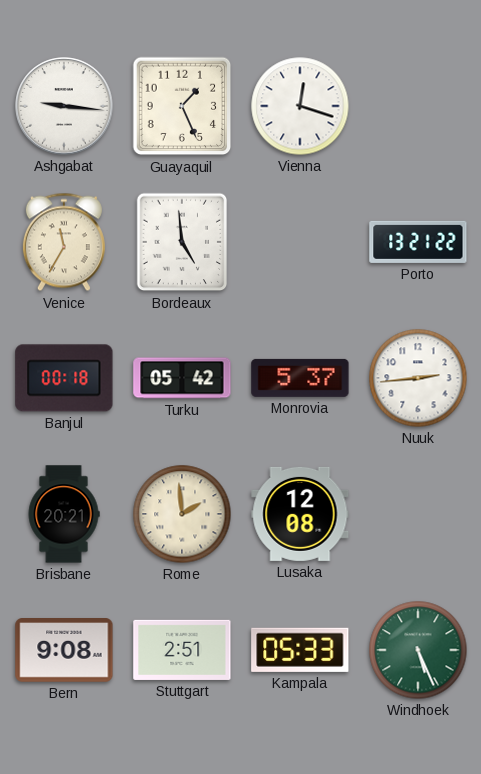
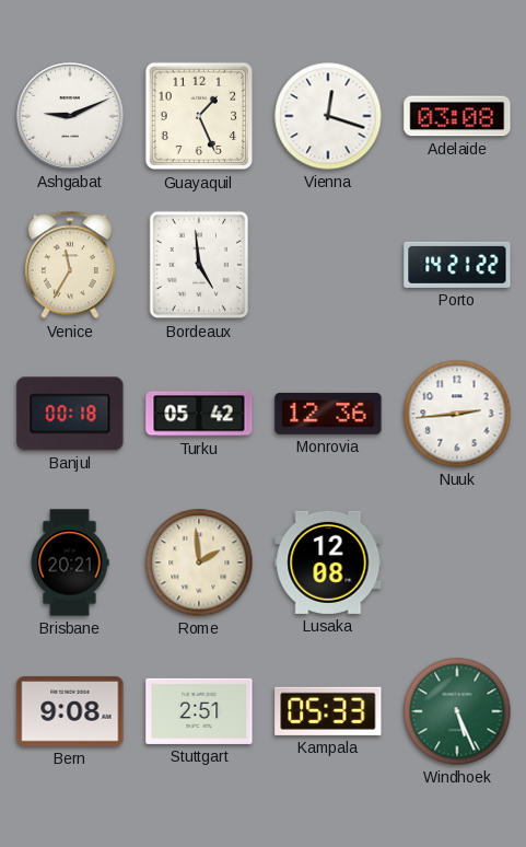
Ashgabat: 9:16 -> 9:11
Adelaide: none -> 03:08
Porto: 13:21 -> 14:21
Monrovia: 5:37 -> 12:36
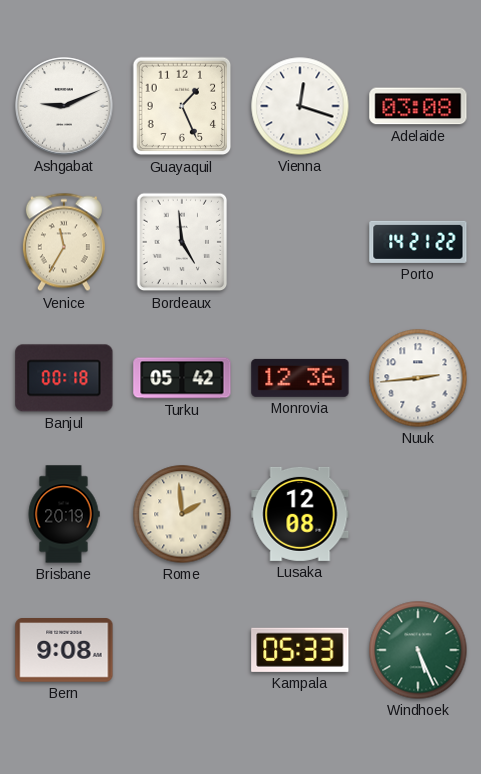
Brisbane: 20:21 -> 20:19
Stuttgart: 2:51 -> none
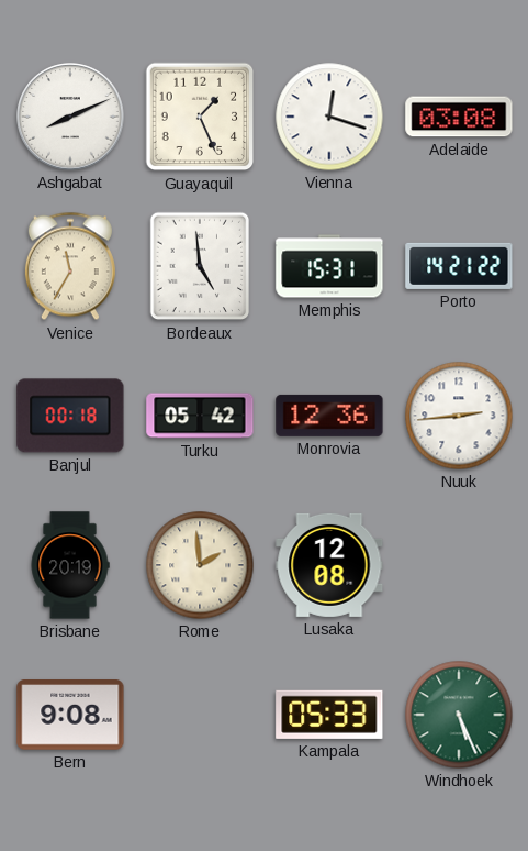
Ashgabat: 9:11 -> 8:11
Memphis: none -> 15:31
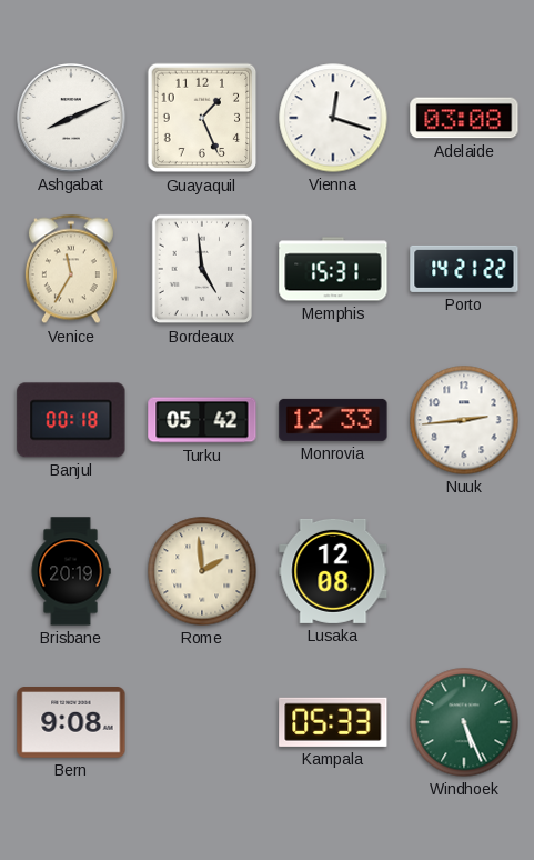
Monrovia: 12:36 -> 12:33
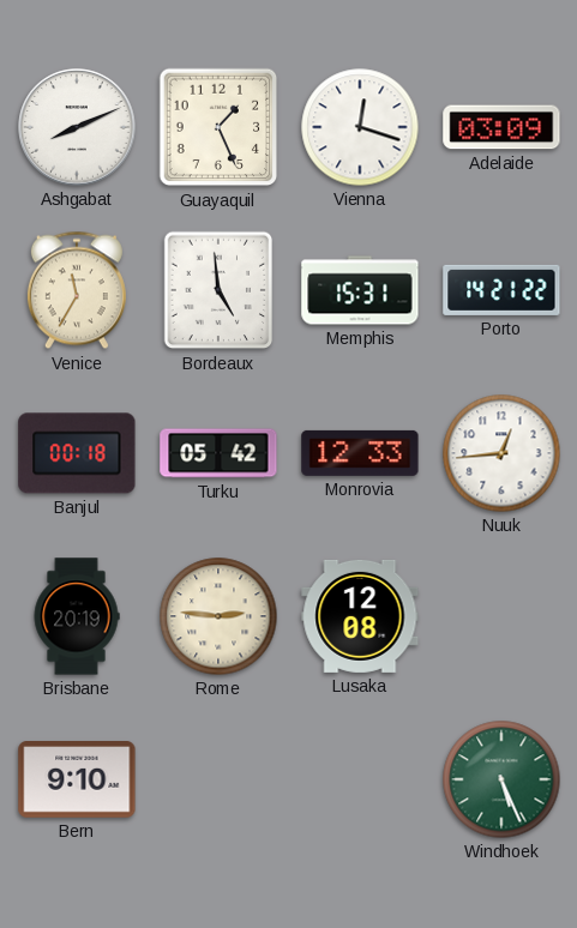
Adelaide: 03:08 -> 03:09
Nuuk: 2:44 -> 12:44
Rome: 1:59 -> 2:46
Bern: 9:08 -> 9:10
Kampala: 05:33 -> none
